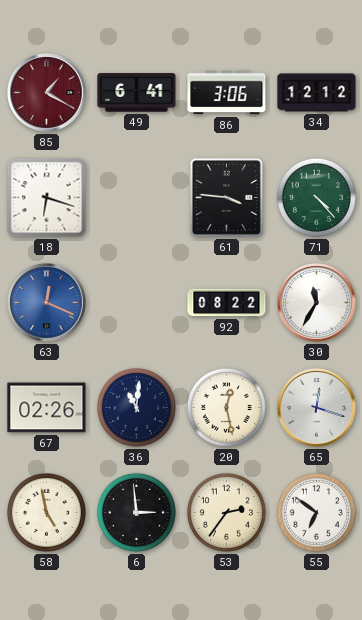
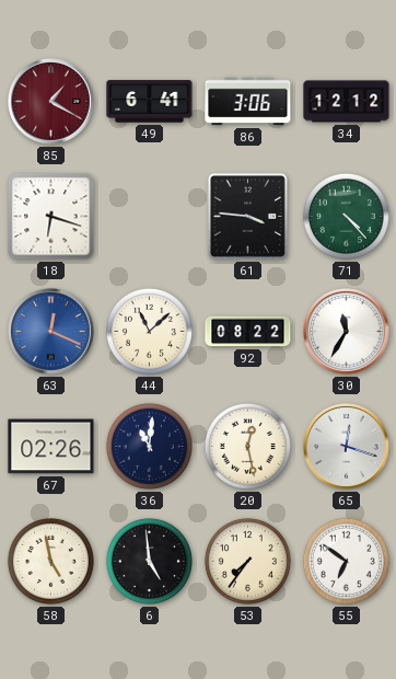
44: none -> 11:08
6: 2:59 -> 4:59
53: 2:36 -> 7:36
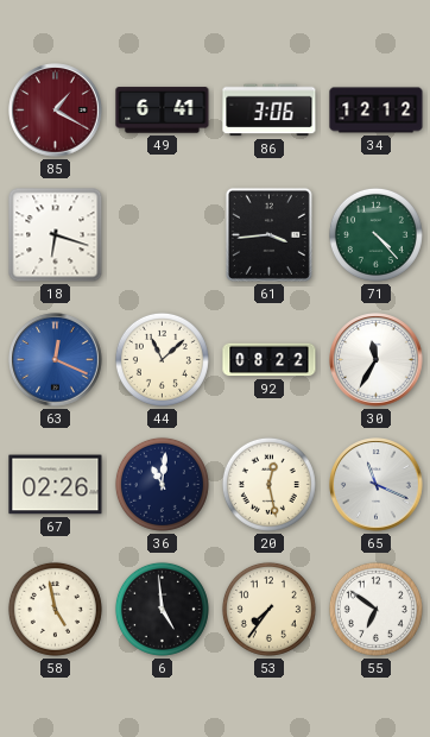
61: 3:46 -> 3:44
65: 12:18 -> 11:19
